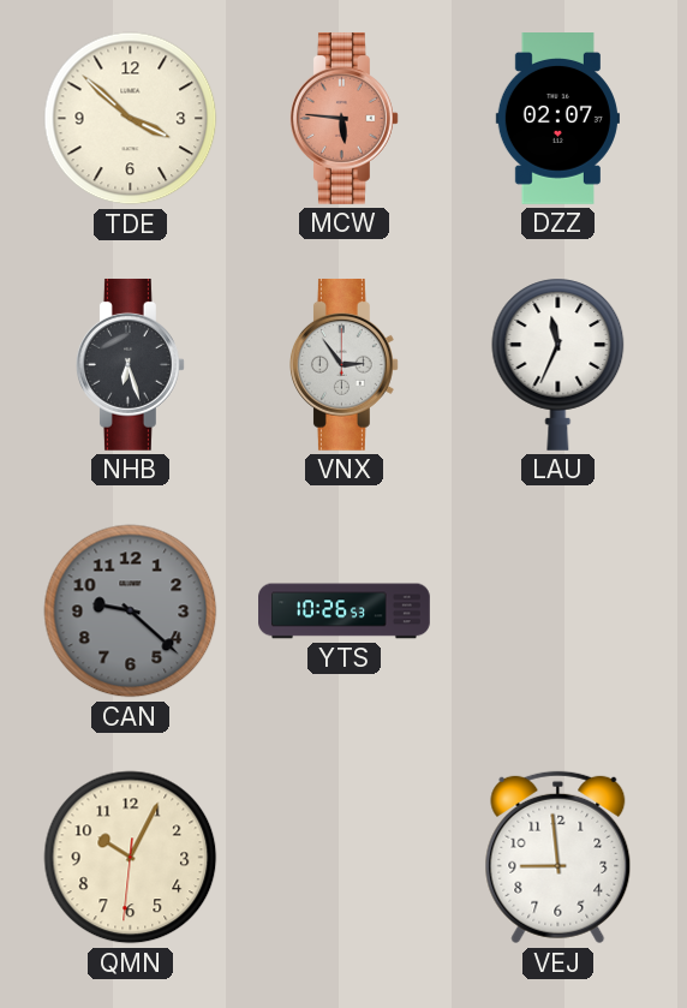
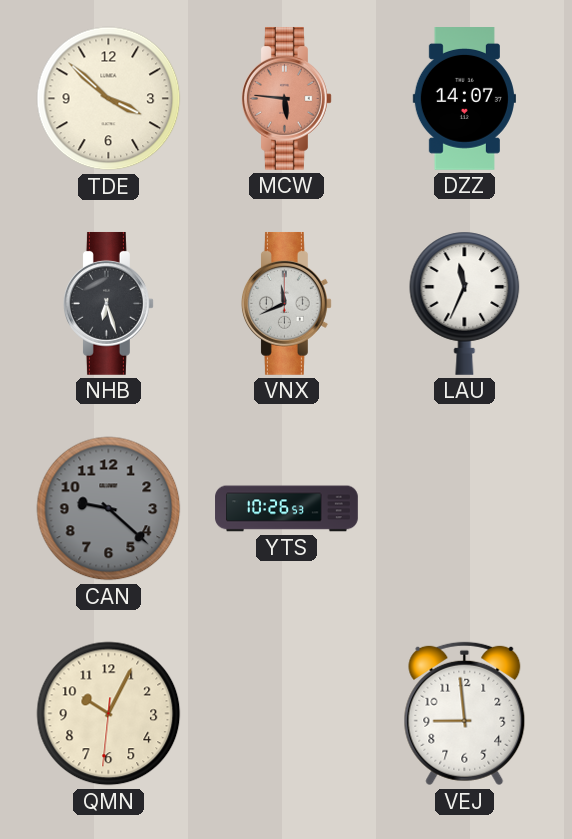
DZZ: 02:07 -> 14:07
VNX: 2:54 -> 11:41
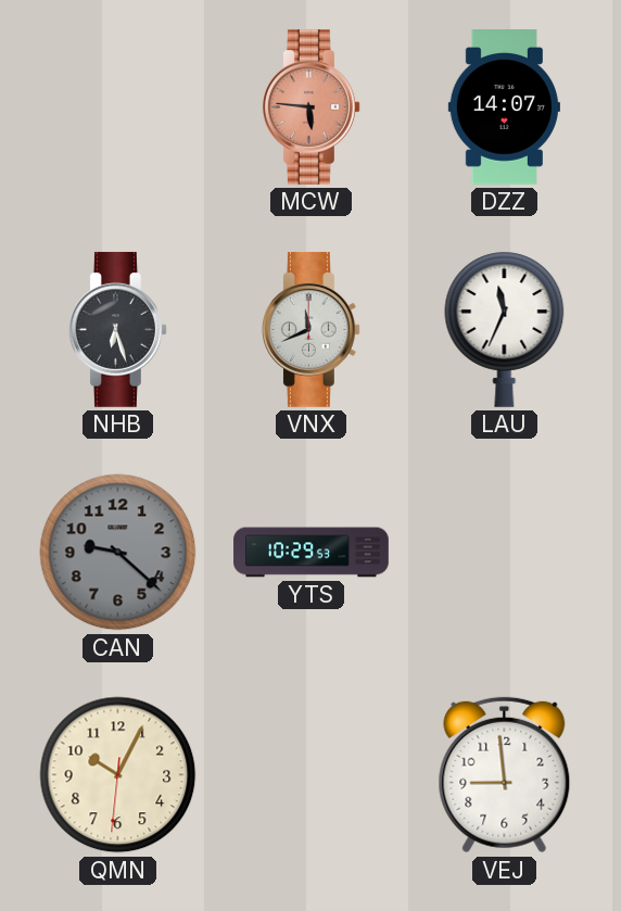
TDE: 3:52 -> none
YTS: 10:26 -> 10:29
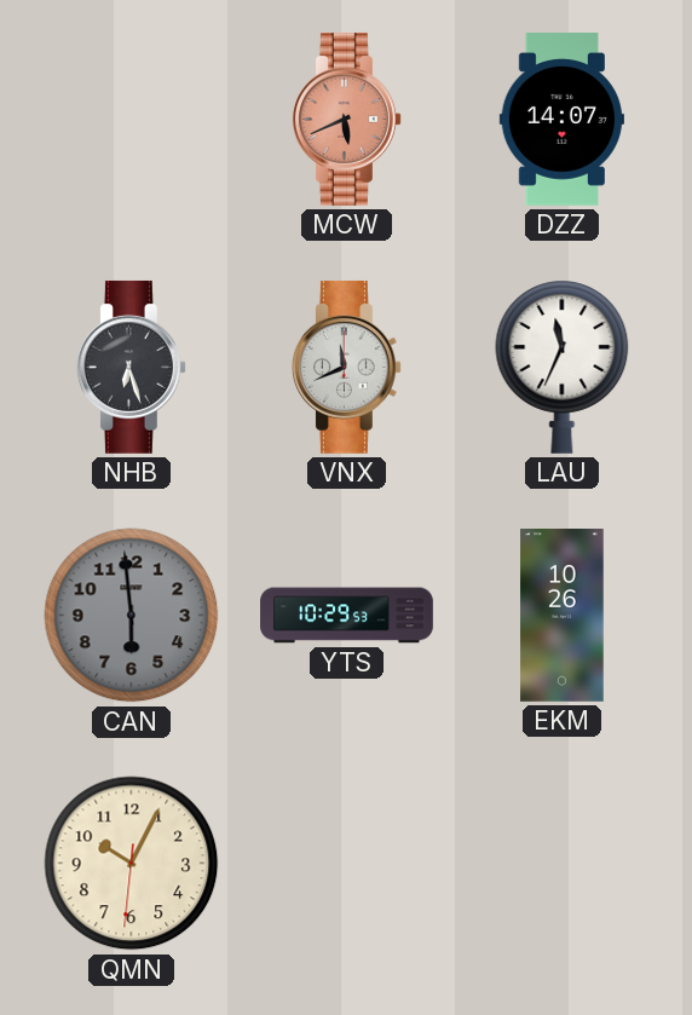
MCW: 5:46 -> 5:41
CAN: 9:22 -> 5:59
EKM: none -> 10:26
VEJ: 8:59 -> none
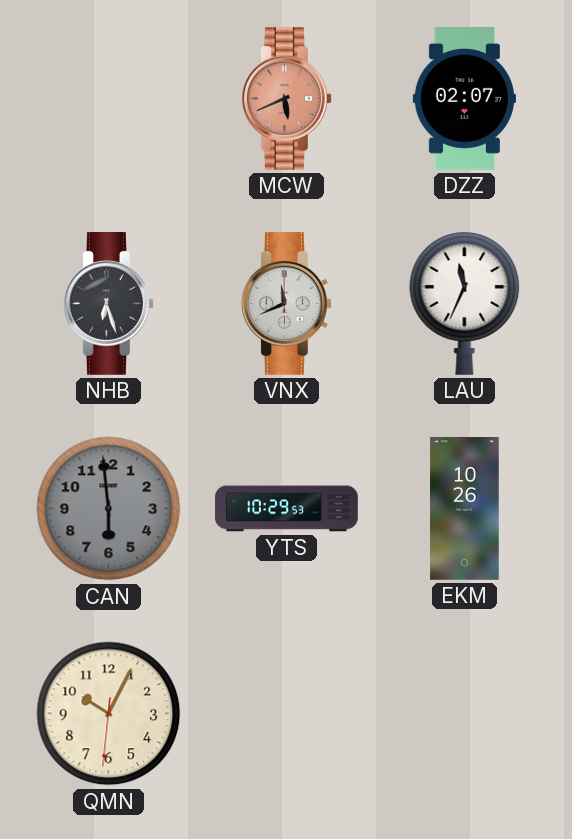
DZZ: 14:07 -> 02:07
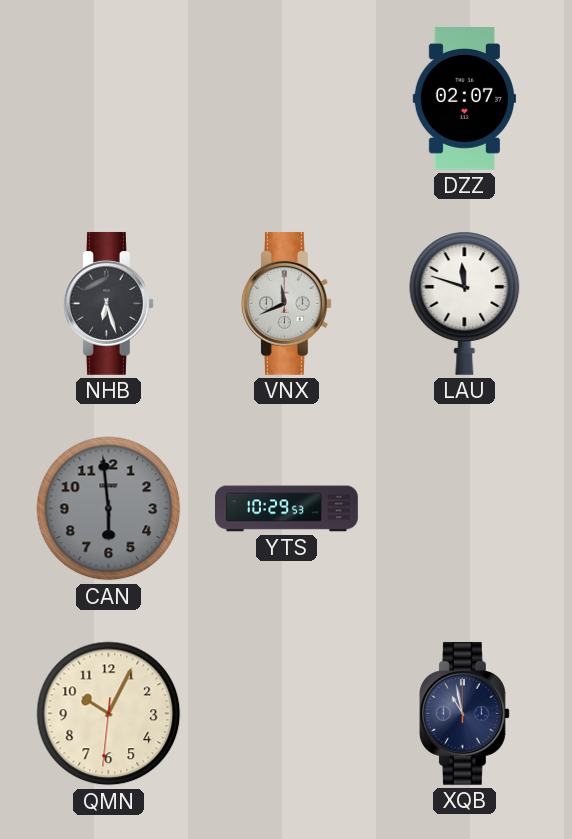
MCW: 5:41 -> none
LAU: 11:34 -> 11:48
EKM: 10:26 -> none
XQB: none -> 10:58
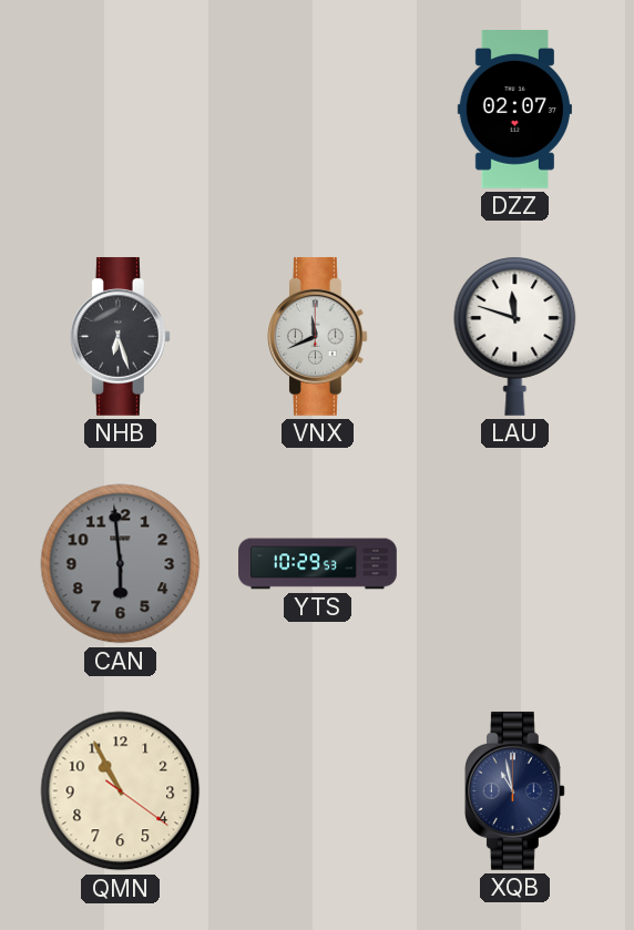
QMN: 10:04 -> 10:55
